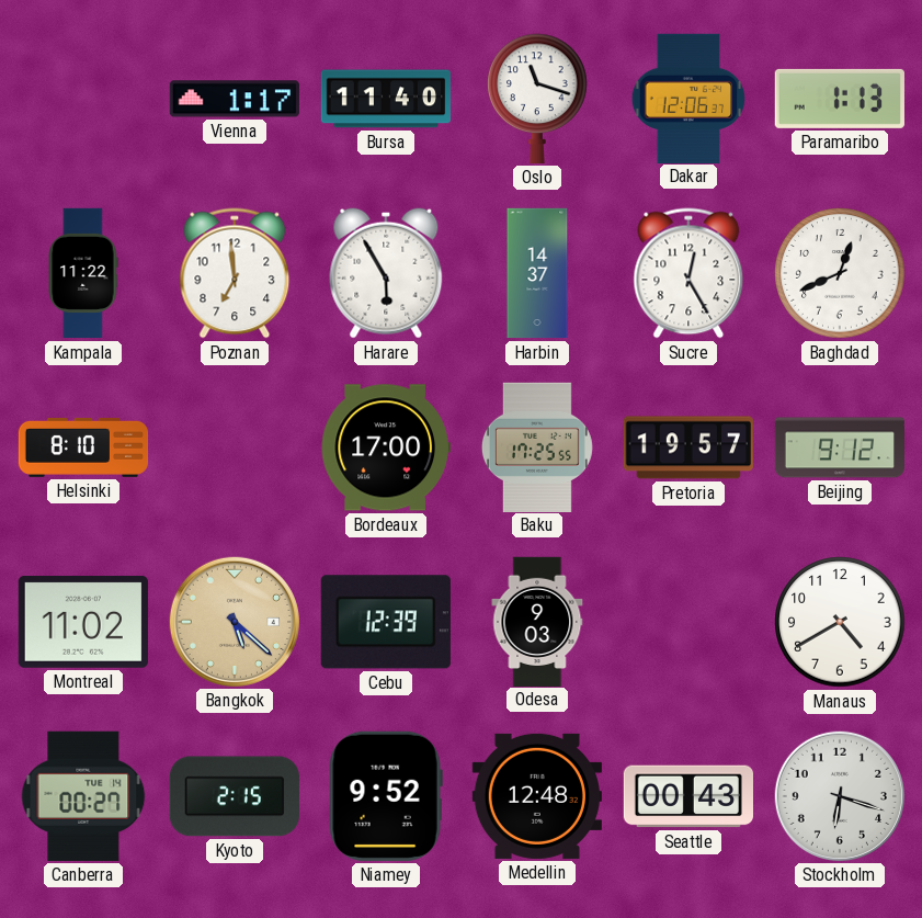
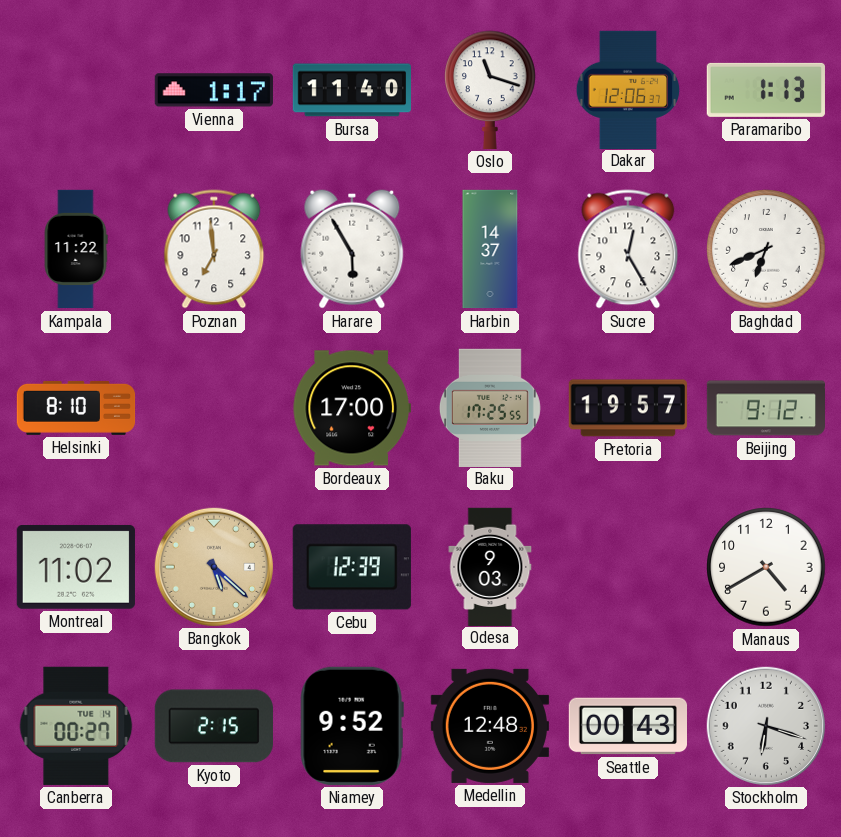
Baghdad: 12:41 -> 6:41
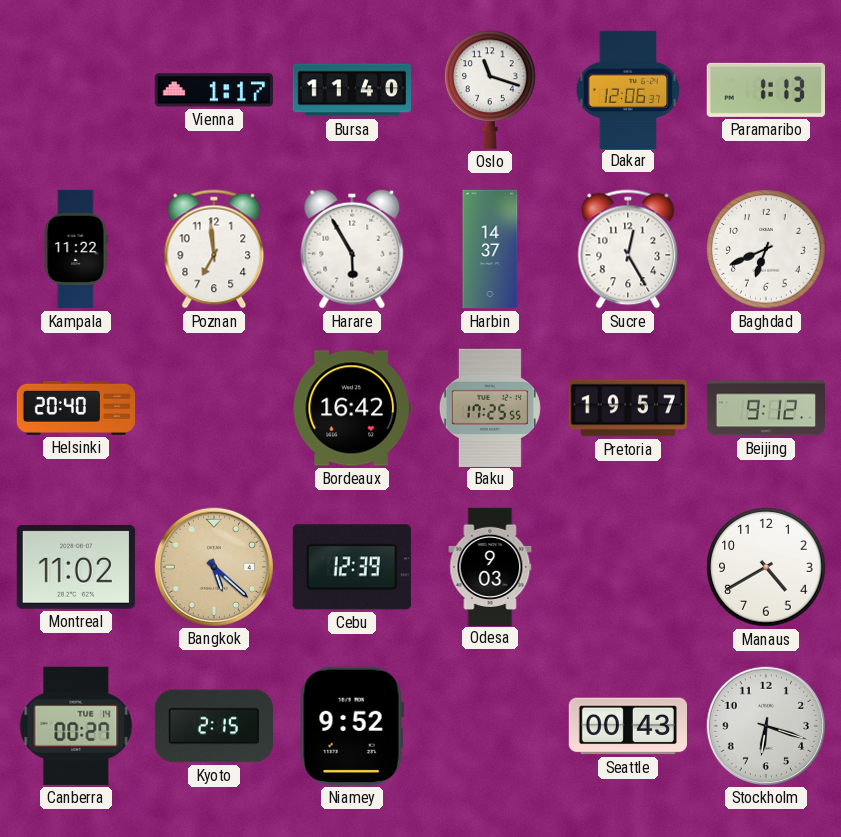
Helsinki: 8:10 -> 20:40
Bordeaux: 17:00 -> 16:42
Medellin: 12:48 -> none
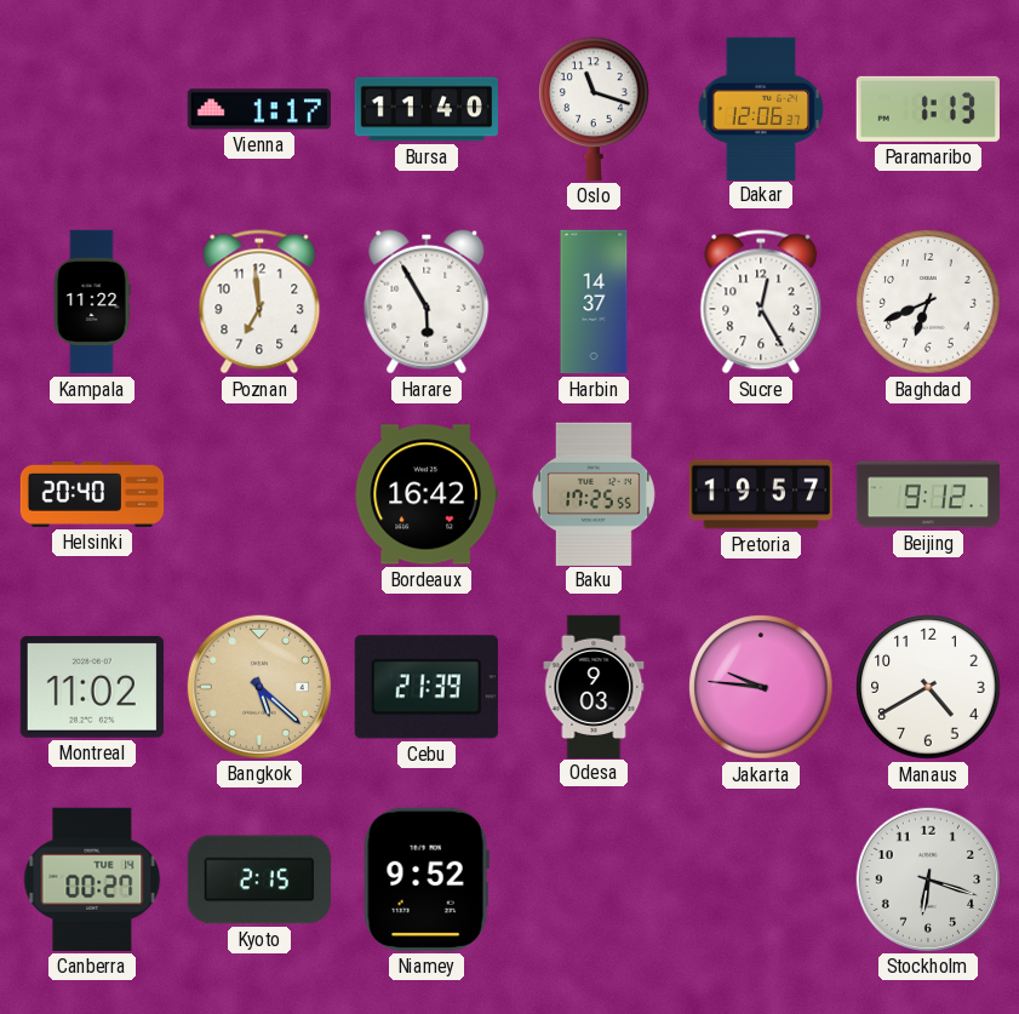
Cebu: 12:39 -> 21:39
Jakarta: none -> 9:46
Seattle: 00:43 -> none
